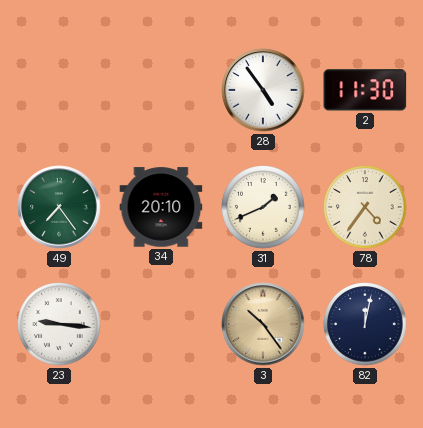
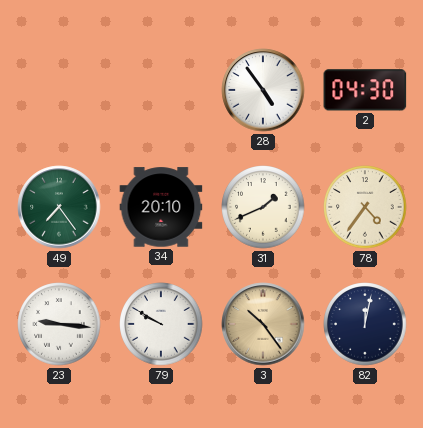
2: 11:30 -> 04:30
79: none -> 9:50
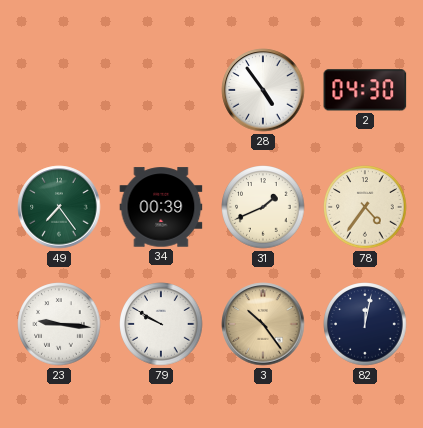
34: 20:10 -> 00:39
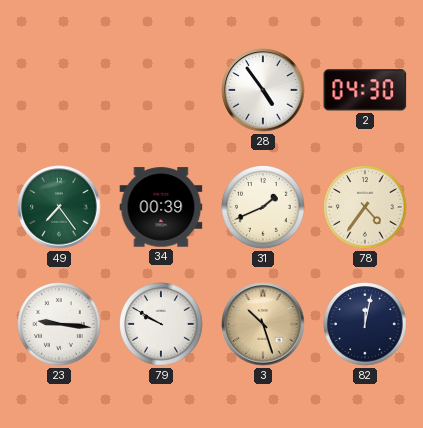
3: 10:24 -> 10:27
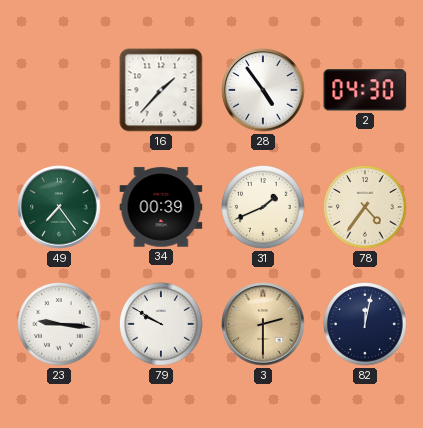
16: none -> 1:37
3: 10:27 -> 2:30
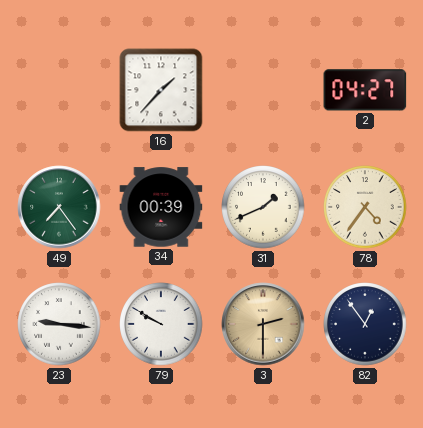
28: 4:54 -> none
2: 04:30 -> 04:27
82: 12:02 -> 12:54
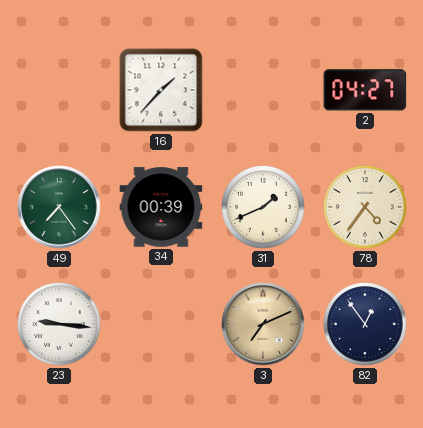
79: 9:50 -> none
3: 2:30 -> 7:11
